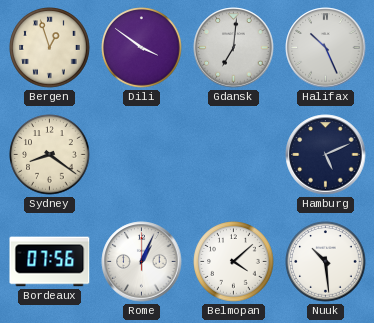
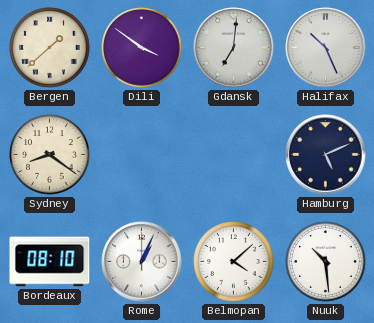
Bergen: 12:57 -> 1:38
Bordeaux: 07:56 -> 08:10
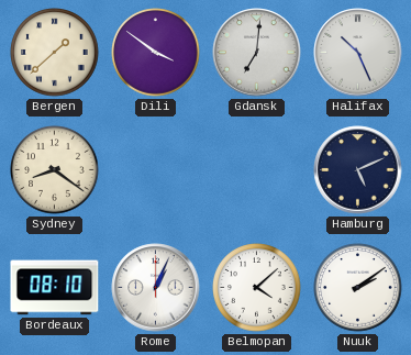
Nuuk: 10:29 -> 2:09
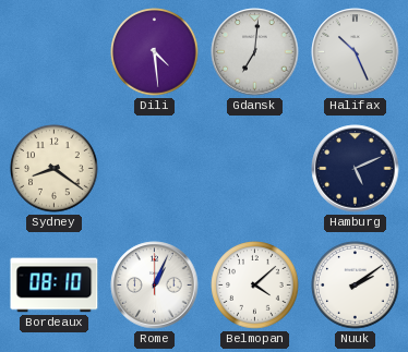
Bergen: 1:38 -> none
Dili: 3:51 -> 4:29
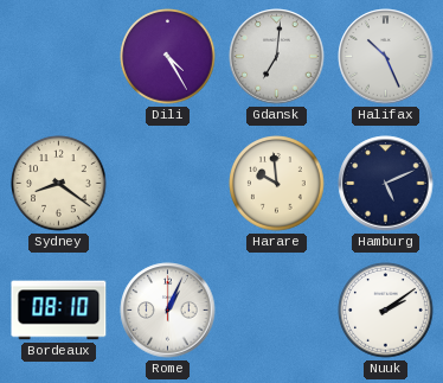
Dili: 4:29 -> 4:25
Harare: none -> 9:59
Belmopan: 4:08 -> none
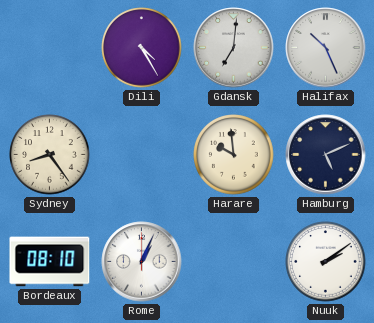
Sydney: 8:21 -> 8:24
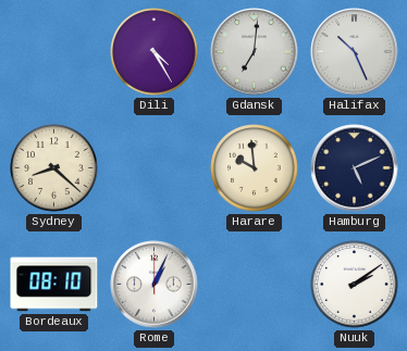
Sydney: 8:24 -> 8:22
